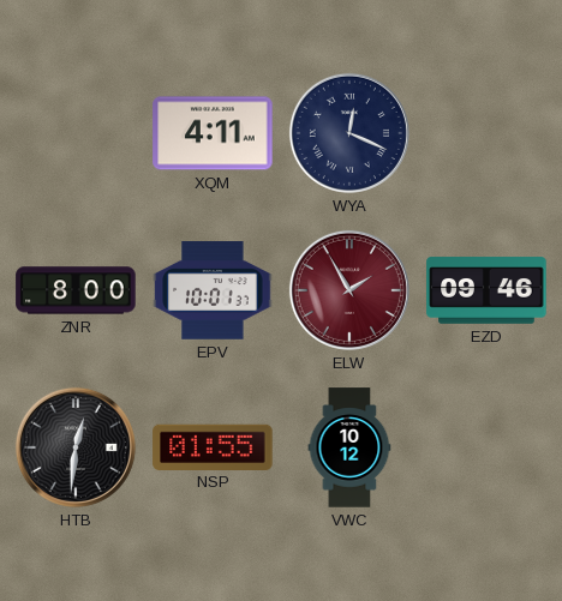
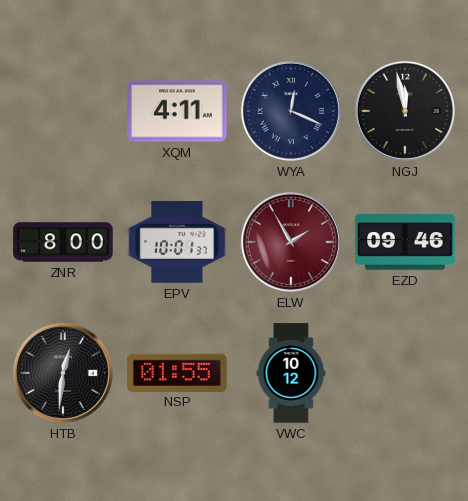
NGJ: none -> 11:58
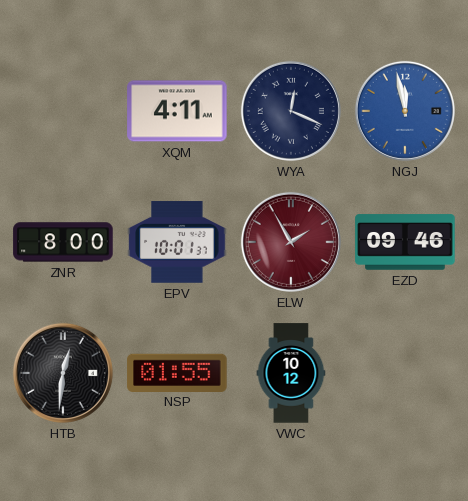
NGJ dial: black -> blue
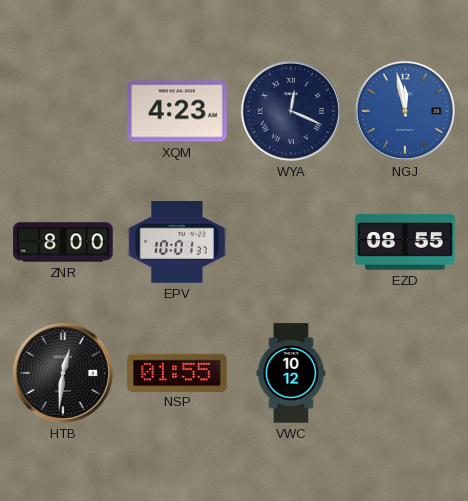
XQM: 4:11 -> 4:23
ELW: 1:55 -> none
EZD: 09:46 -> 08:55
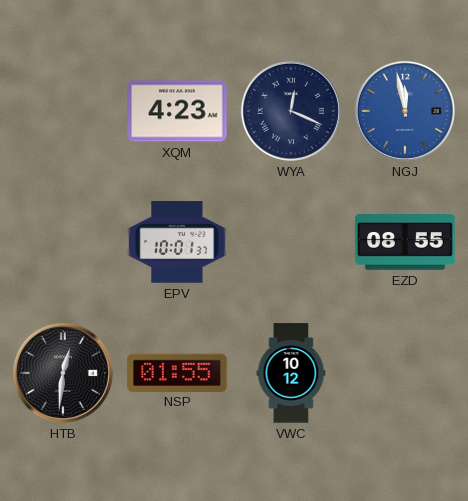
ZNR: 8:00 -> none
